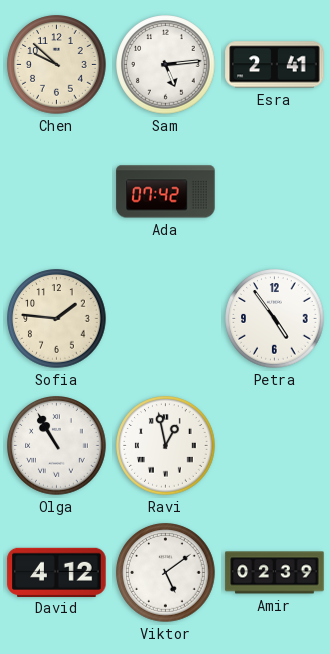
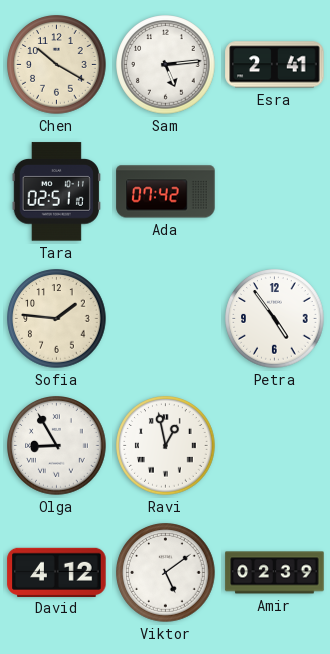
Chen: 9:52 -> 10:20
Tara: none -> 02:51
Olga: 10:55 -> 8:55
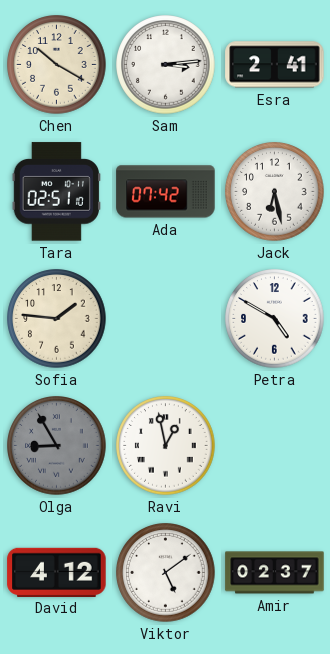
Sam: 5:14 -> 3:14
Jack: none -> 6:28
Petra: 4:54 -> 4:50
Olga dial: white -> grey
Amir: 02:39 -> 02:37
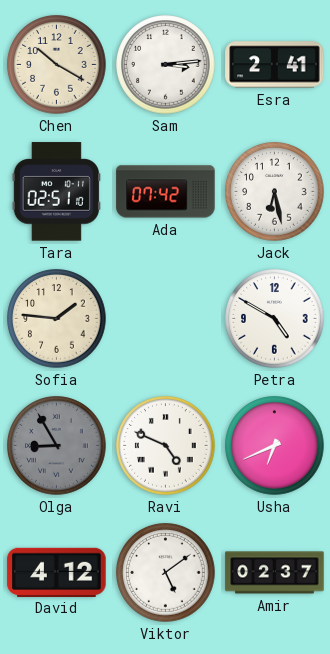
Ravi: 12:58 -> 4:49
Usha: none -> 6:41
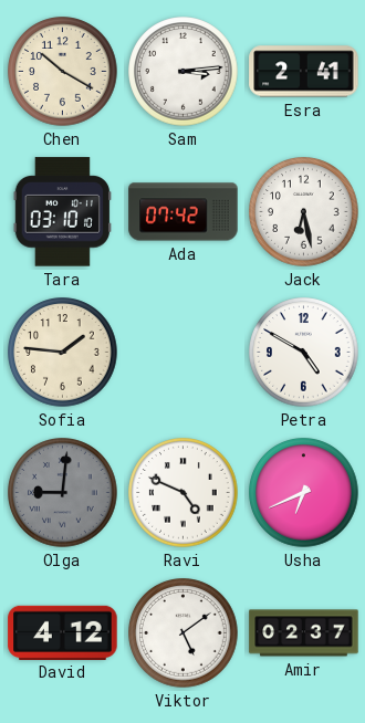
Tara: 02:51 -> 03:10
Olga: 8:55 -> 9:01
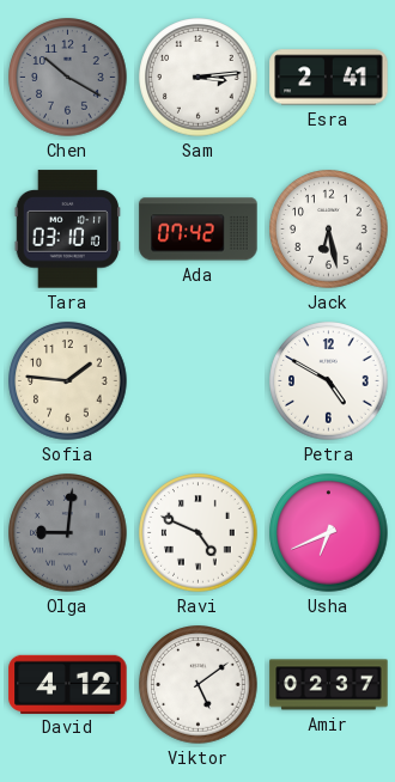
Chen dial: cream -> grey
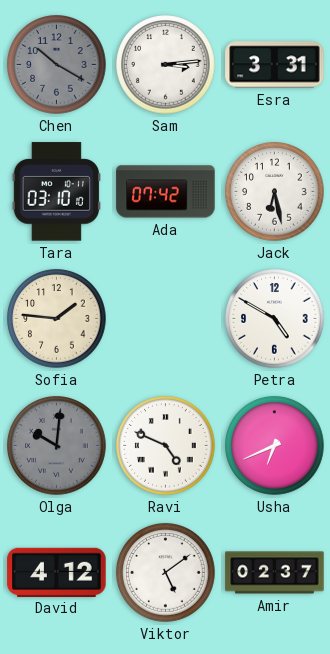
Esra: 2:41 -> 3:31
Olga: 9:01 -> 10:01
